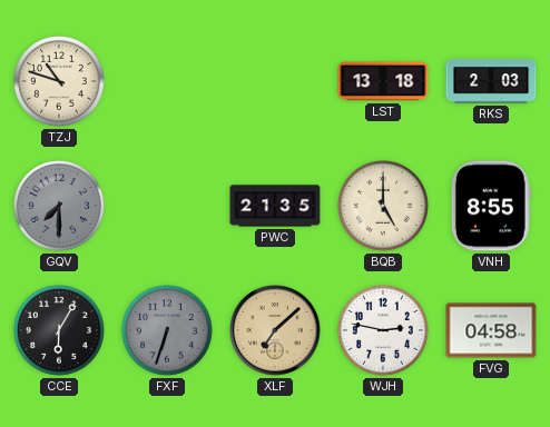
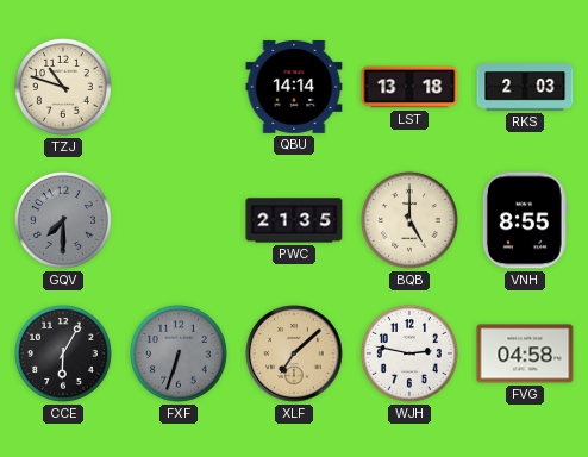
QBU: none -> 14:14
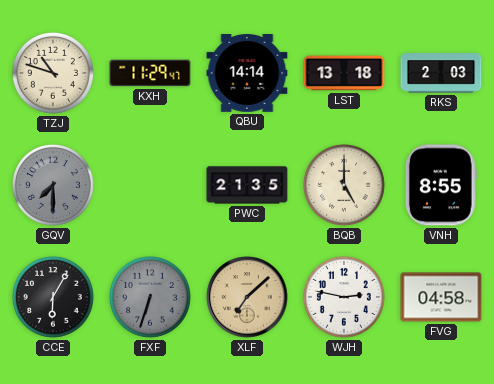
KXH: none -> 11:29
